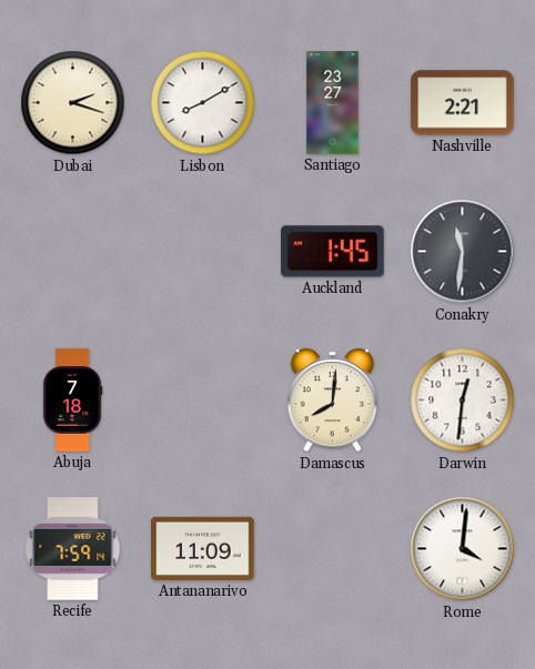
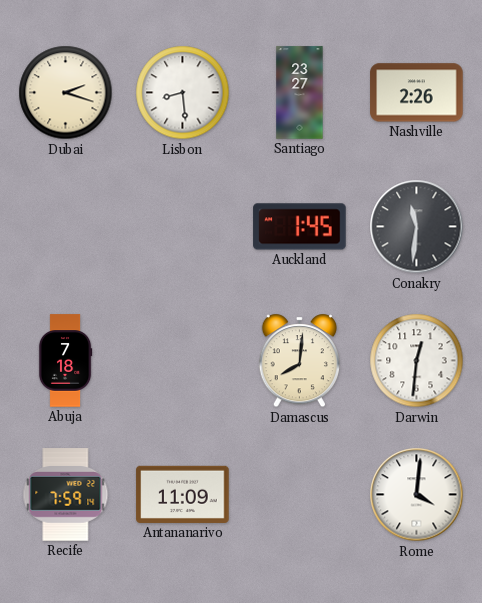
Lisbon: 8:10 -> 8:29
Nashville: 2:21 -> 2:26
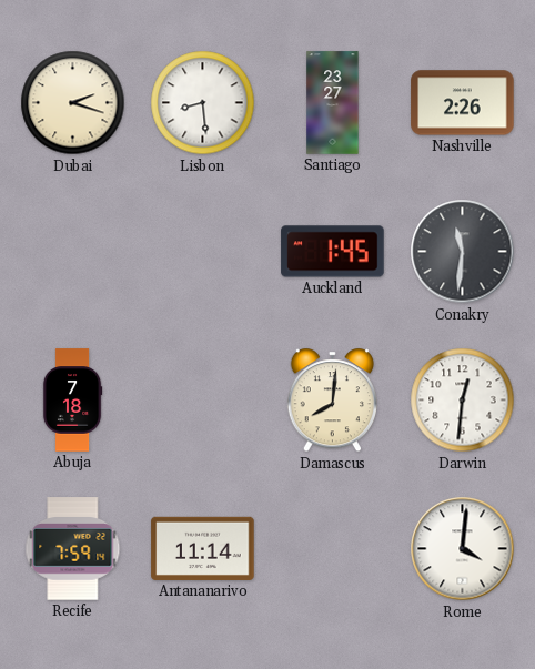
Antananarivo: 11:09 -> 11:14
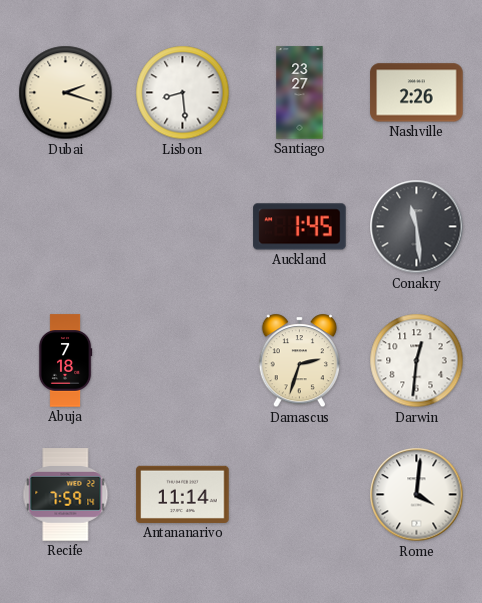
Conakry: 11:31 -> 11:29
Damascus: 8:01 -> 2:33
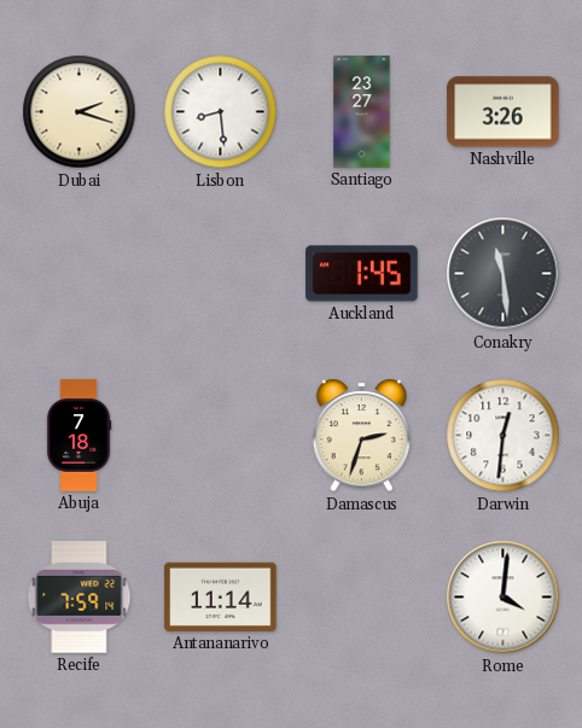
Nashville: 2:26 -> 3:26
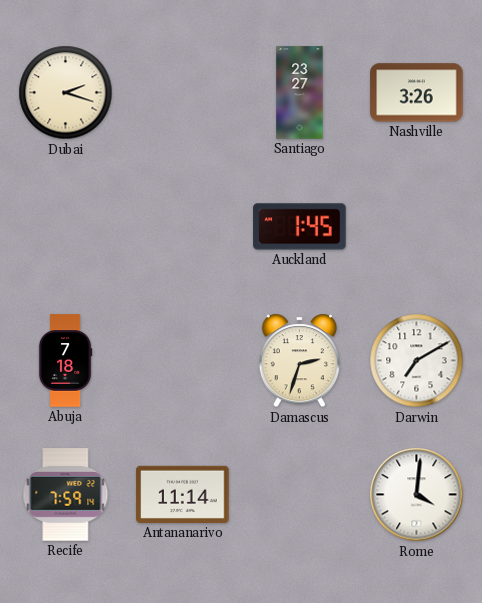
Lisbon: 8:29 -> none
Conakry: 11:29 -> none
Darwin: 12:31 -> 7:10
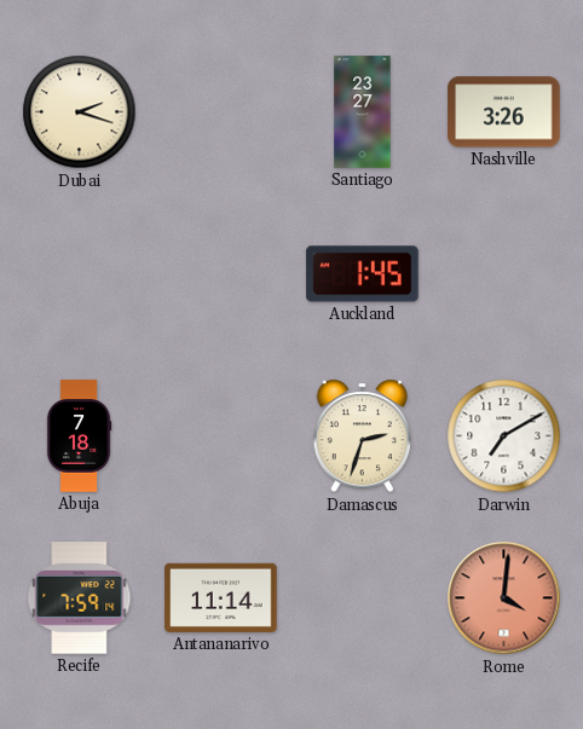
Rome dial: white -> salmon
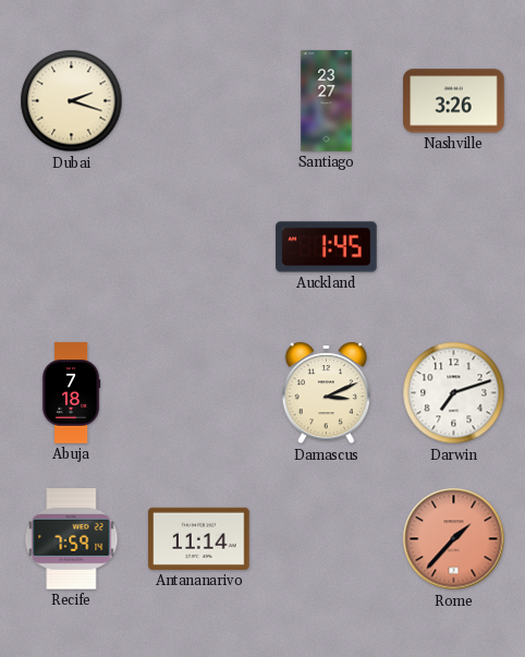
Damascus: 2:33 -> 3:11
Darwin: 7:10 -> 7:12
Rome: 4:01 -> 1:37
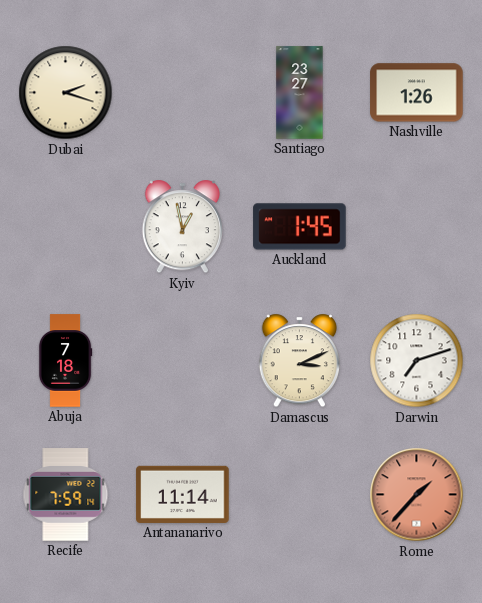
Nashville: 3:26 -> 1:26
Kyiv: none -> 12:58
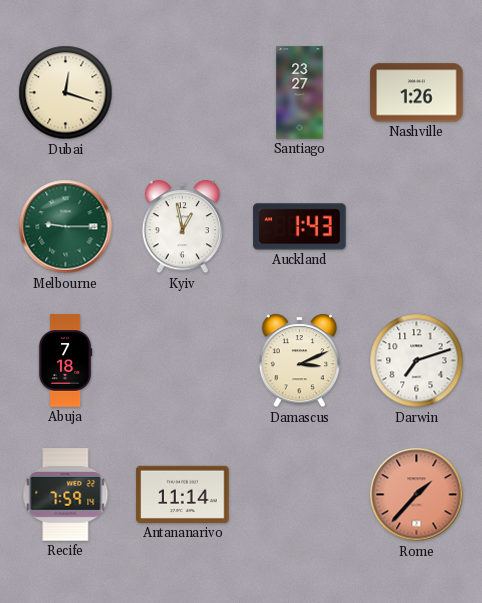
Dubai: 2:18 -> 12:18
Melbourne: none -> 9:15
Auckland: 1:45 -> 1:43
